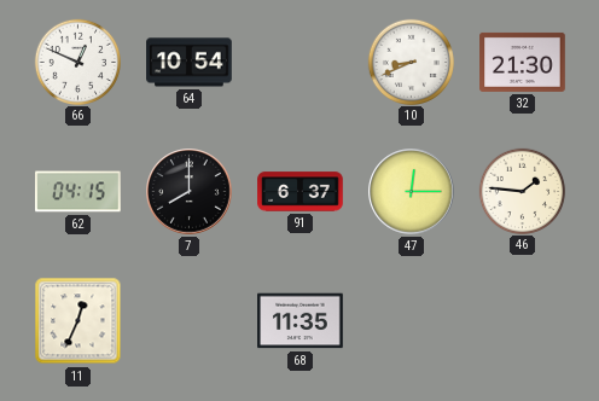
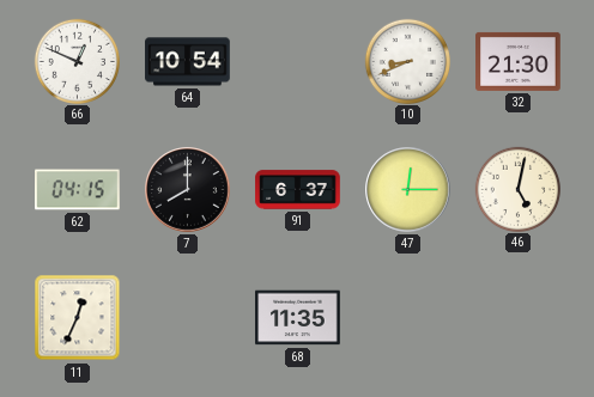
46: 1:46 -> 5:02
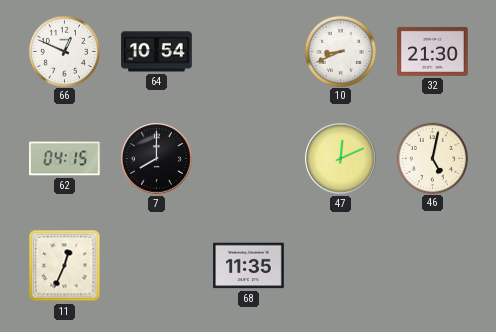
91: 6:37 -> none
47: 12:15 -> 12:11
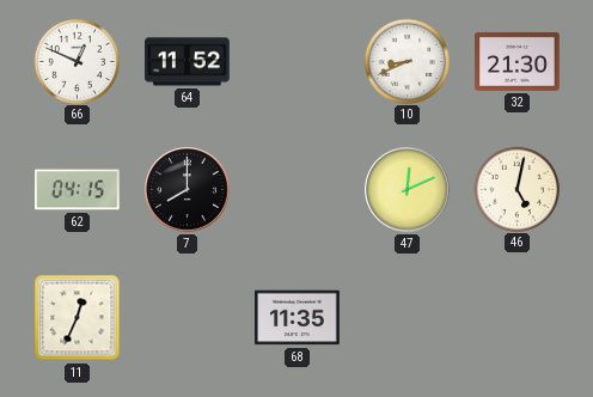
64: 10:54 -> 11:52
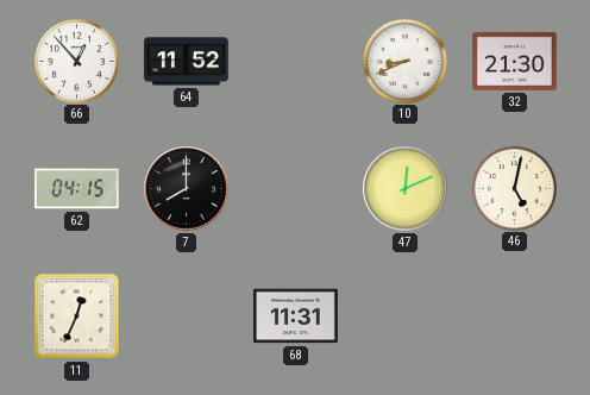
66: 12:49 -> 12:53
68: 11:35 -> 11:31
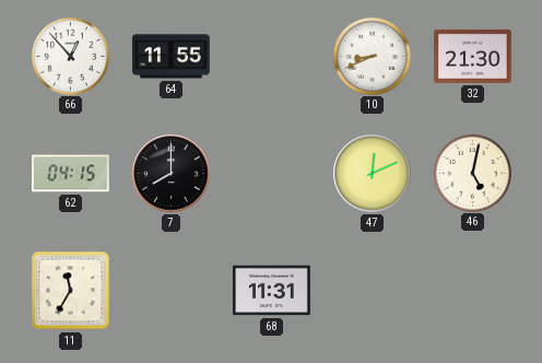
64: 11:52 -> 11:55
11: 12:34 -> 11:35
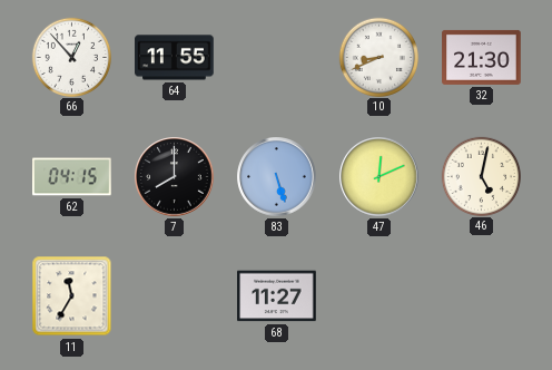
83: none -> 5:27
68: 11:31 -> 11:27
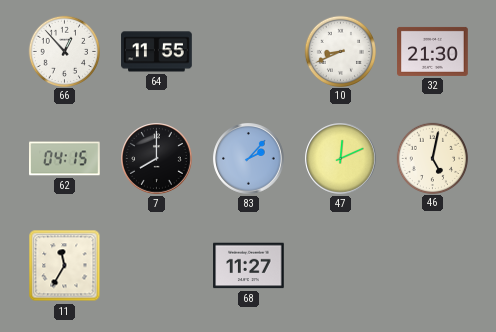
83: 5:27 -> 2:07
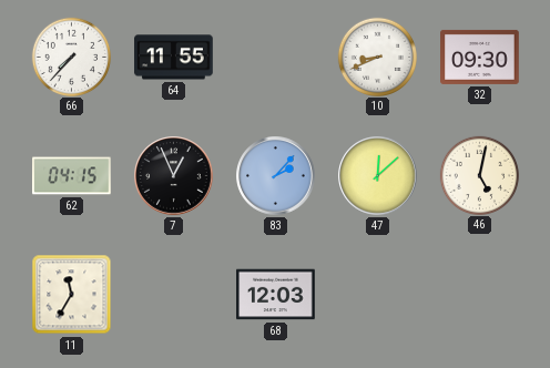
66: 12:53 -> 7:37
32: 21:30 -> 09:30
7: 8:00 -> 12:56
47: 12:11 -> 12:08
68: 11:27 -> 12:03
